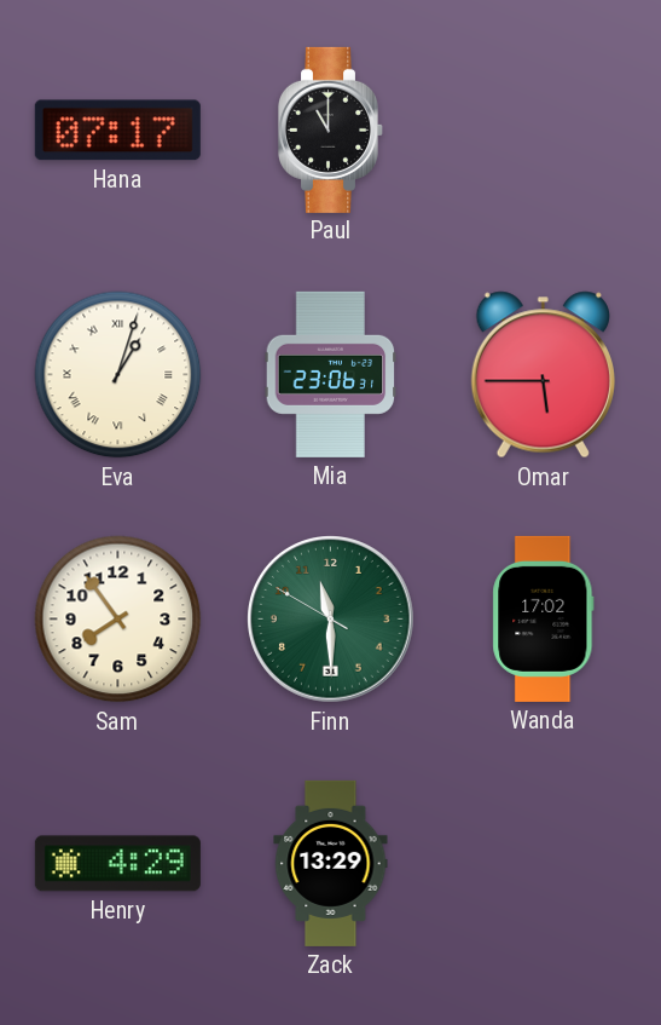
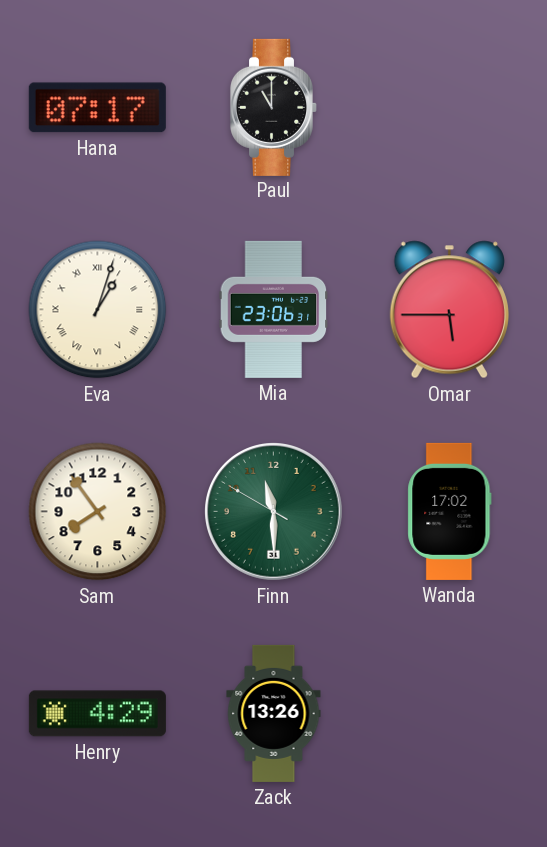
Zack: 13:29 -> 13:26
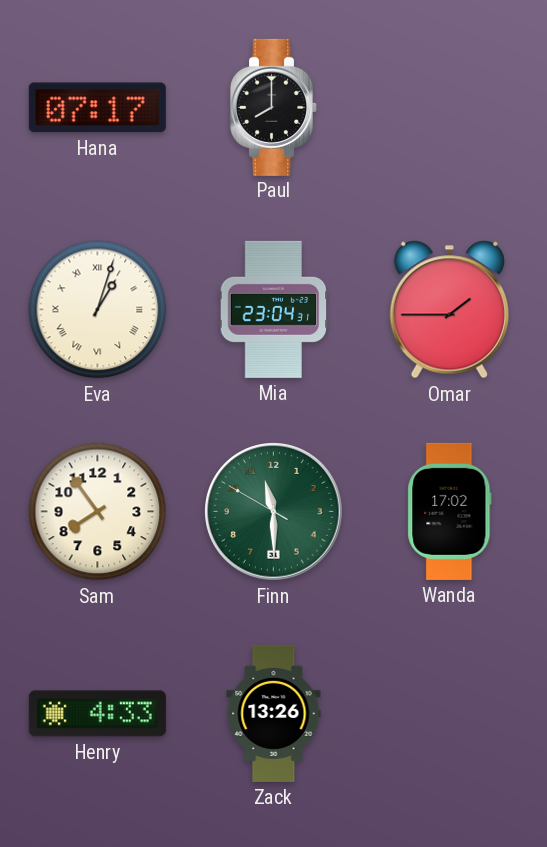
Paul: 11:00 -> 8:00
Mia: 23:06 -> 23:04
Omar: 5:45 -> 1:45
Henry: 4:29 -> 4:33
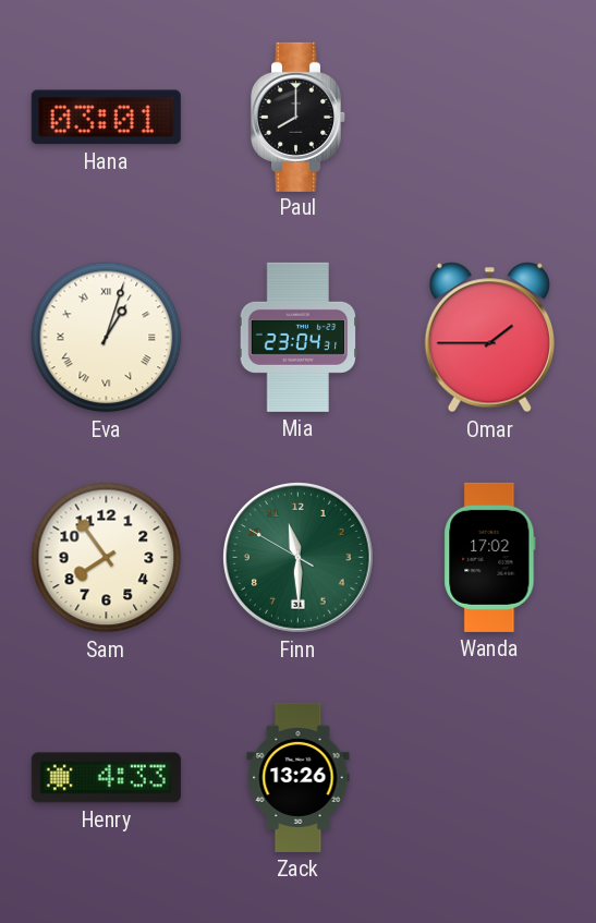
Hana: 07:17 -> 03:01
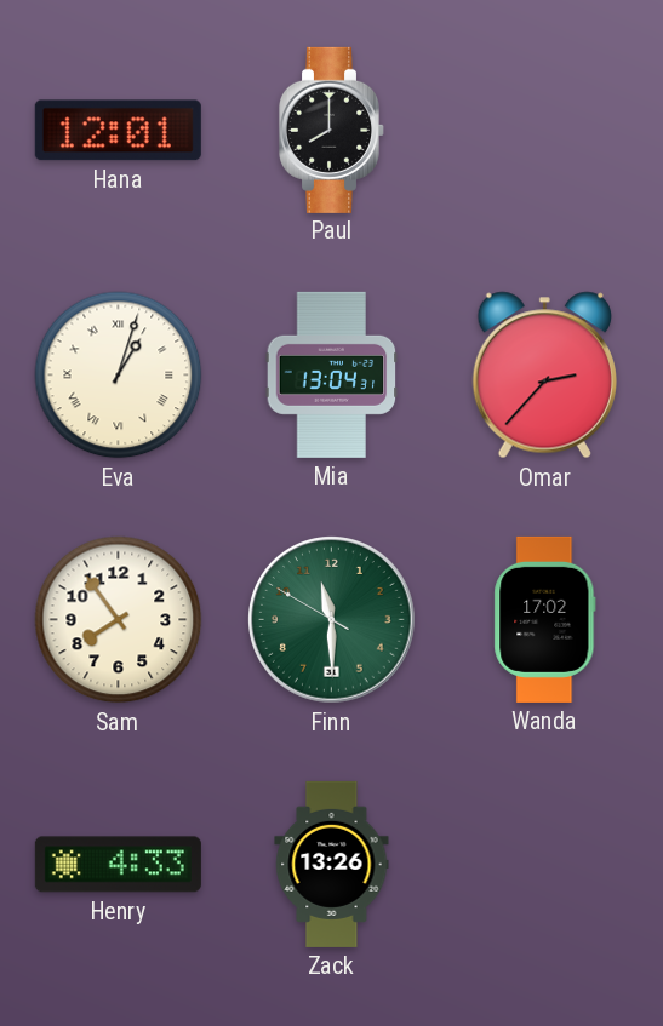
Hana: 03:01 -> 12:01
Mia: 23:04 -> 13:04
Omar: 1:45 -> 2:37
